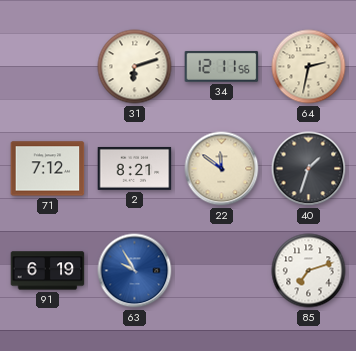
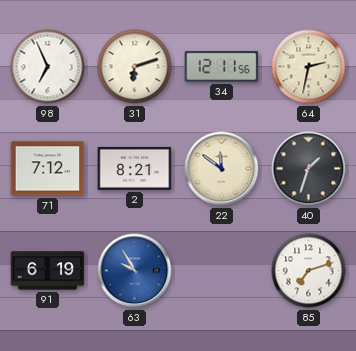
98: none -> 6:56
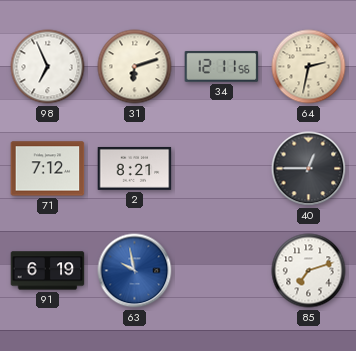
22: 11:51 -> none
40: 1:33 -> 12:45
63: 9:55 -> 9:58
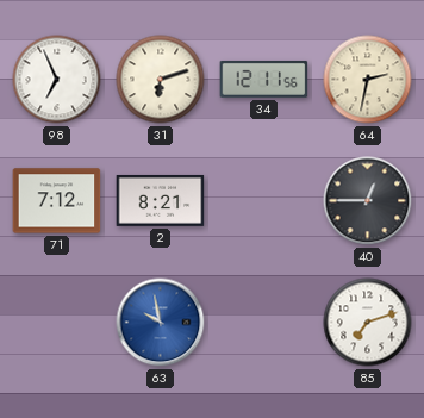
91: 6:19 -> none
